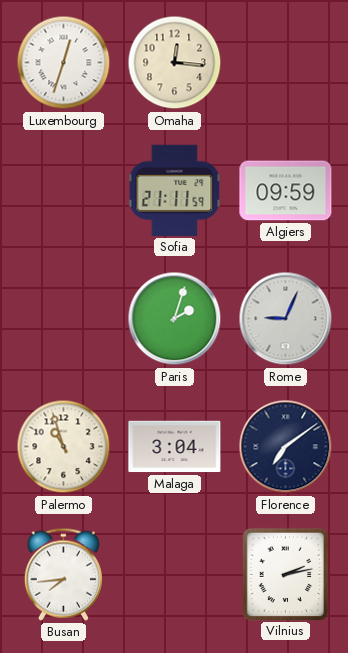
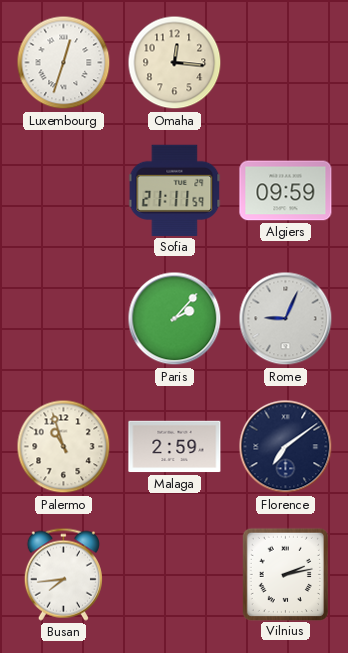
Paris: 2:03 -> 2:07
Malaga: 3:04 -> 2:59
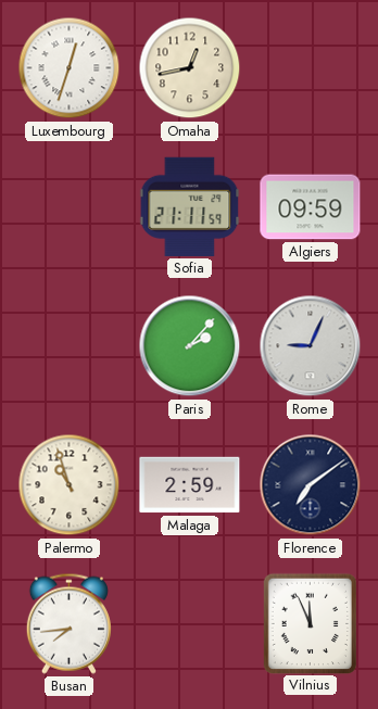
Omaha: 12:16 -> 12:43
Vilnius: 2:13 -> 11:56
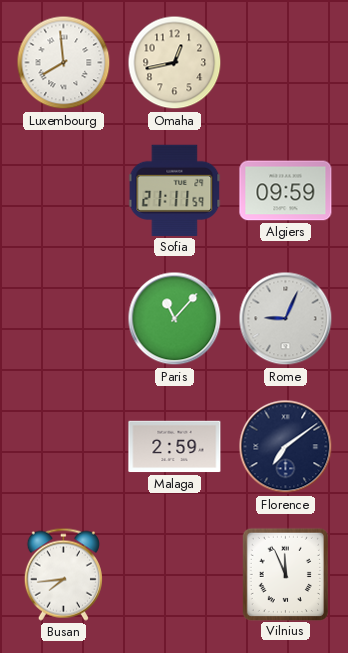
Luxembourg: 12:33 -> 7:59
Paris: 2:07 -> 11:07
Palermo: 10:57 -> none
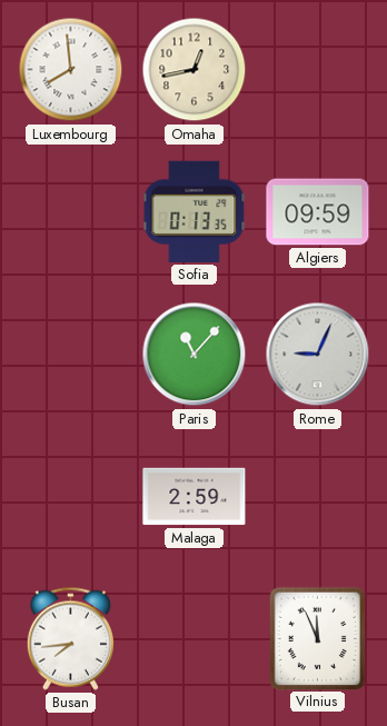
Sofia: 21:11 -> 0:13
Florence: 7:09 -> none
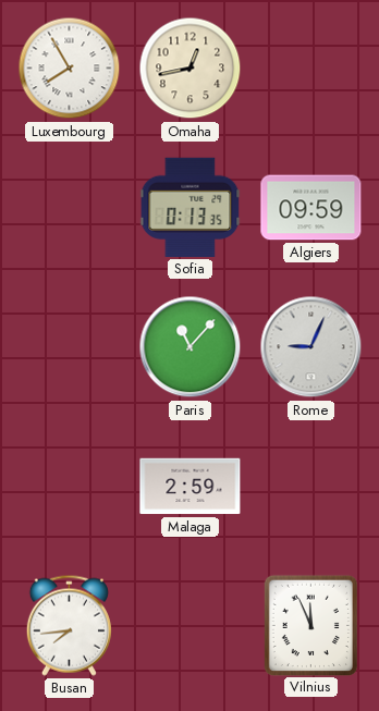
Luxembourg: 7:59 -> 7:55
